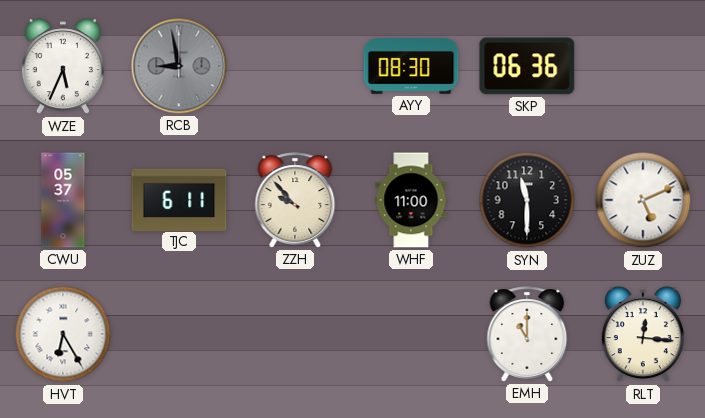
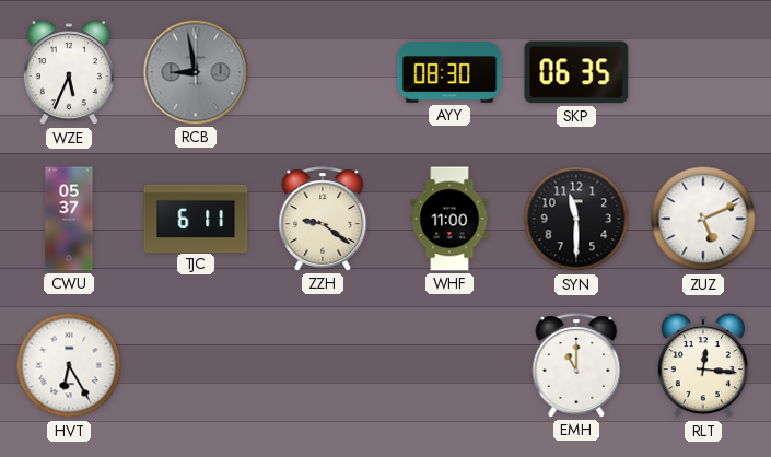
SKP: 06:36 -> 06:35
ZZH: 9:53 -> 9:21
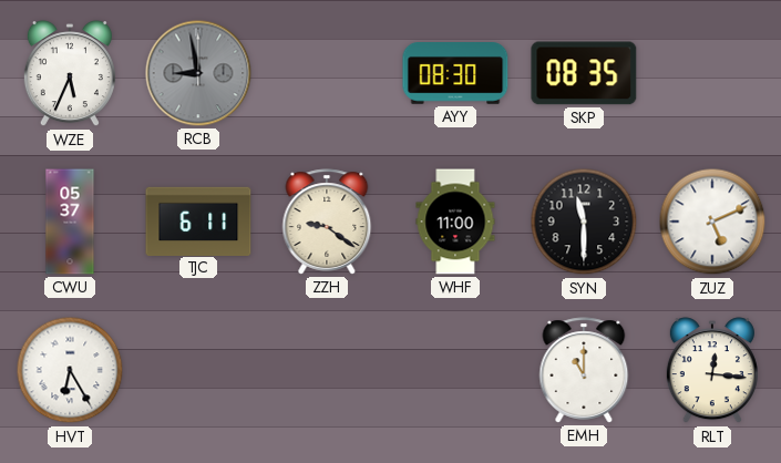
SKP: 06:35 -> 08:35
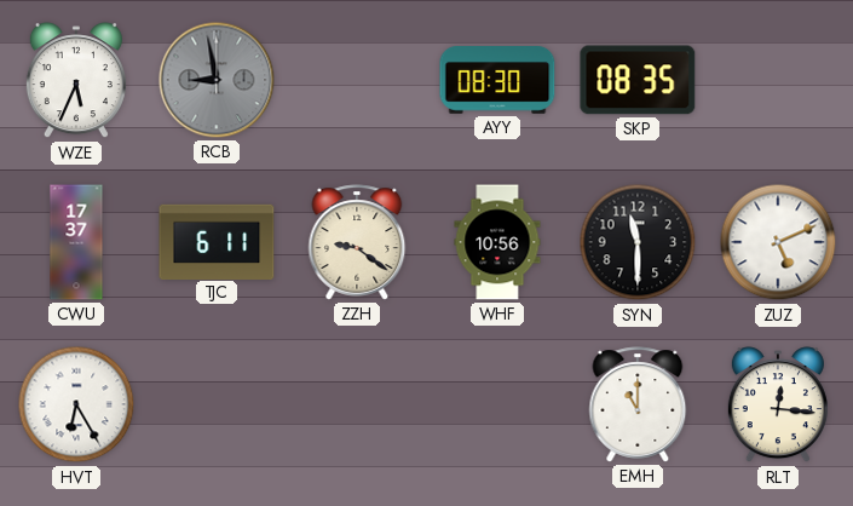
CWU: 05:37 -> 17:37
WHF: 11:00 -> 10:56
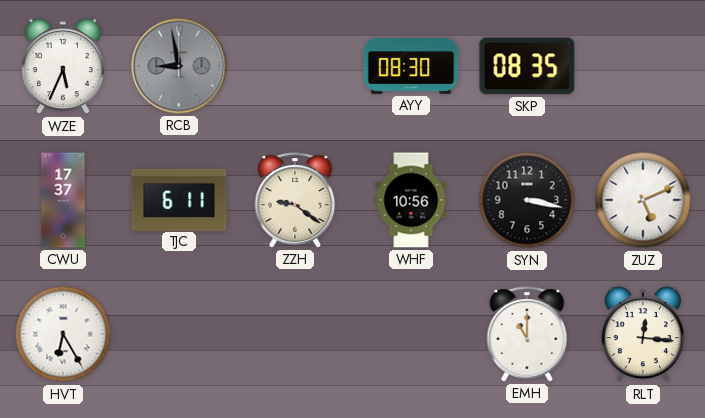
SYN: 11:30 -> 3:17
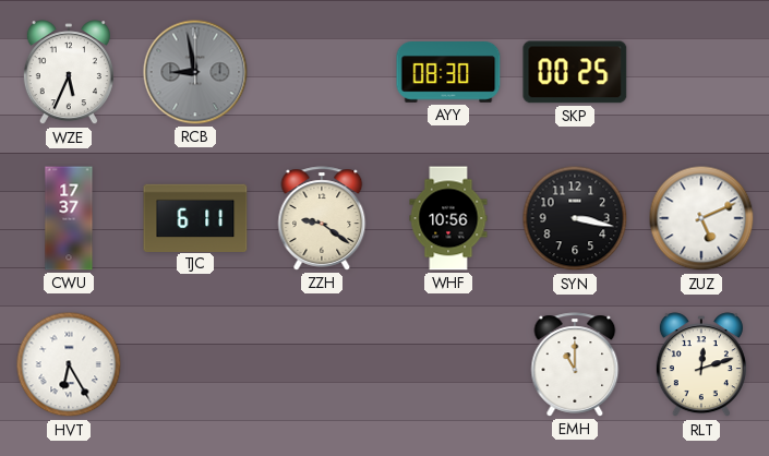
SKP: 08:35 -> 00:25
RLT: 12:16 -> 12:12
